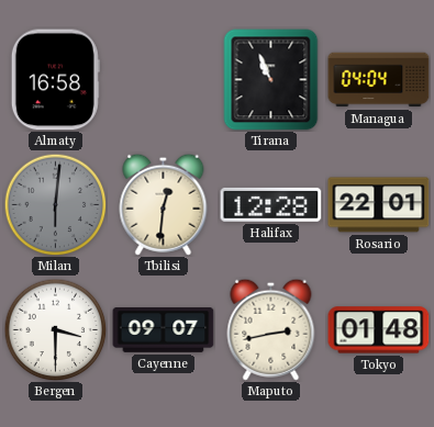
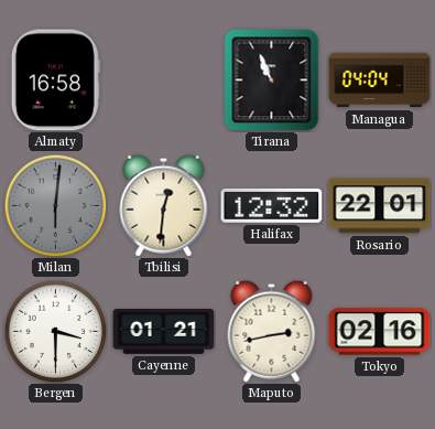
Halifax: 12:28 -> 12:32
Cayenne: 09:07 -> 01:21
Tokyo: 01:48 -> 02:16
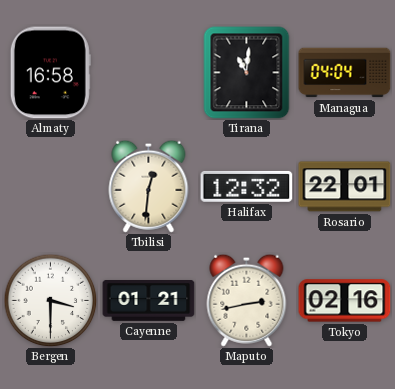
Tirana: 10:56 -> 11:01
Milan: 6:01 -> none
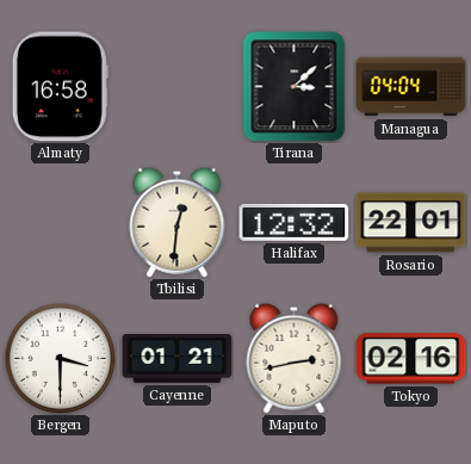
Tirana: 11:01 -> 3:08
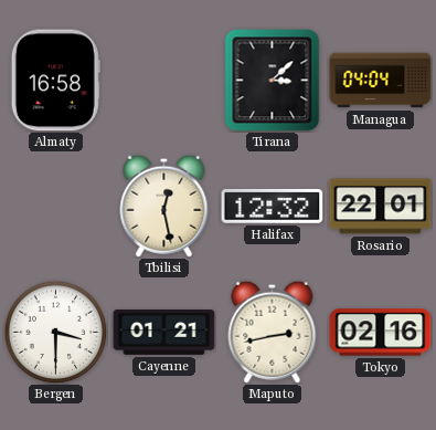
Tbilisi: 12:31 -> 12:28
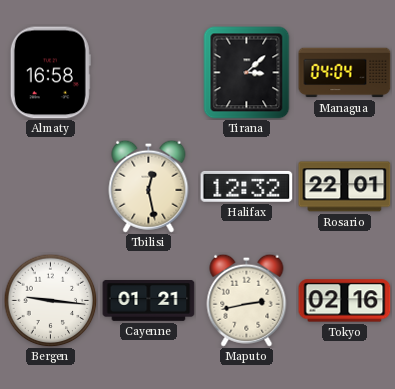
Bergen: 3:30 -> 9:16
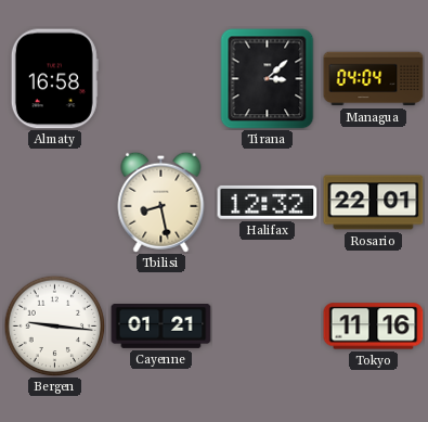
Tbilisi: 12:28 -> 8:28
Maputo: 2:43 -> none
Tokyo: 02:16 -> 11:16
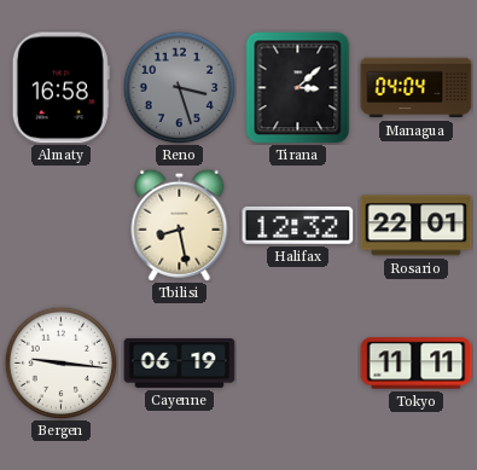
Reno: none -> 3:27
Cayenne: 01:21 -> 06:19
Tokyo: 11:16 -> 11:11
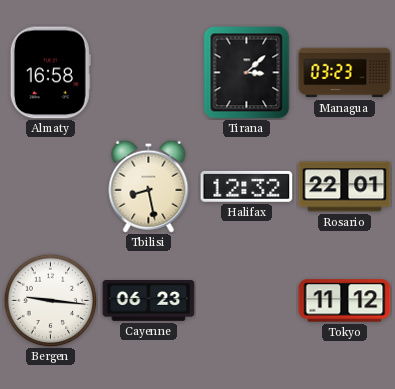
Reno: 3:27 -> none
Managua: 04:04 -> 03:23
Cayenne: 06:19 -> 06:23
Tokyo: 11:11 -> 11:12
